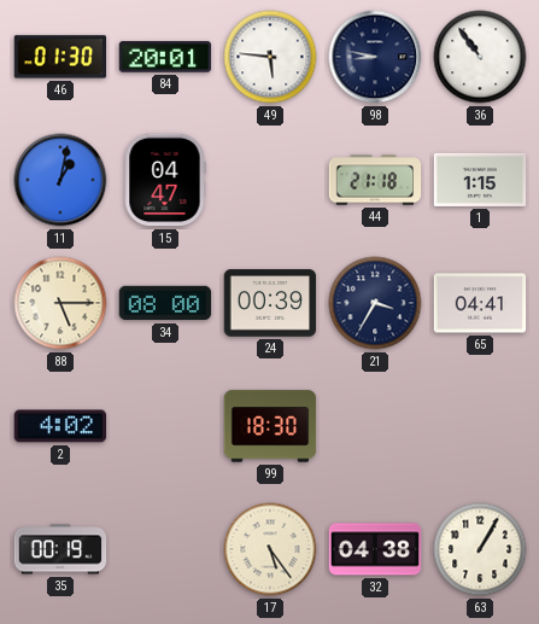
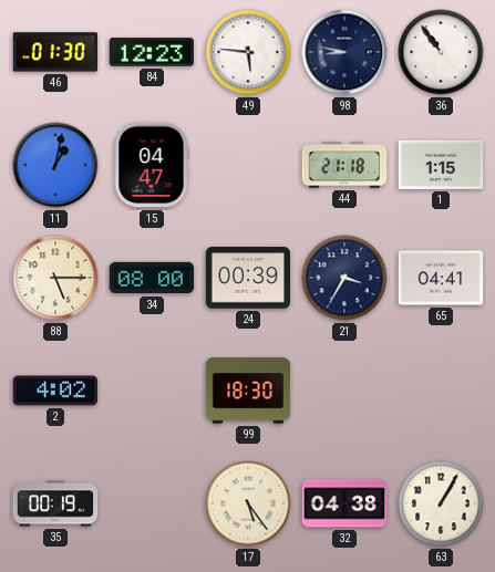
84: 20:01 -> 12:23
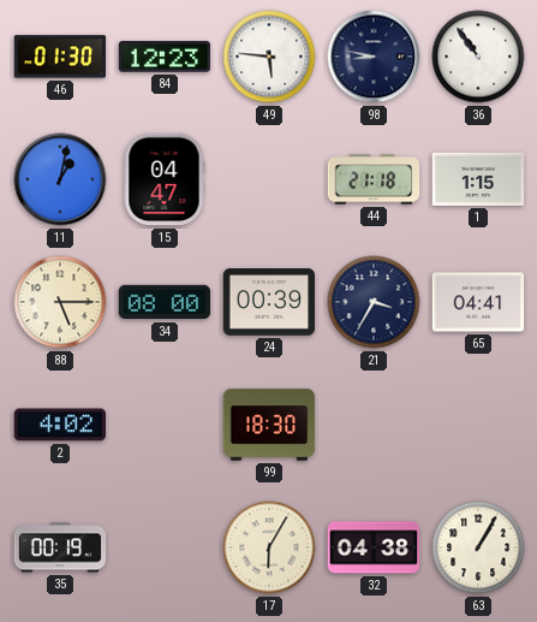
17: 5:24 -> 6:05
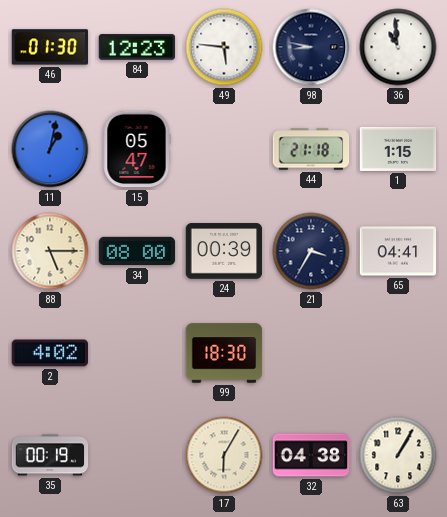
36: 10:54 -> 10:59
15: 04:47 -> 05:47
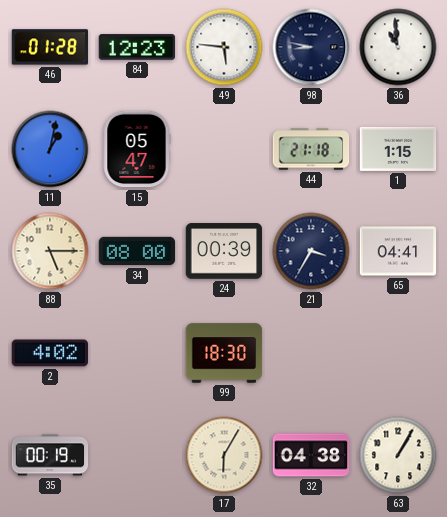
46: 01:30 -> 01:28
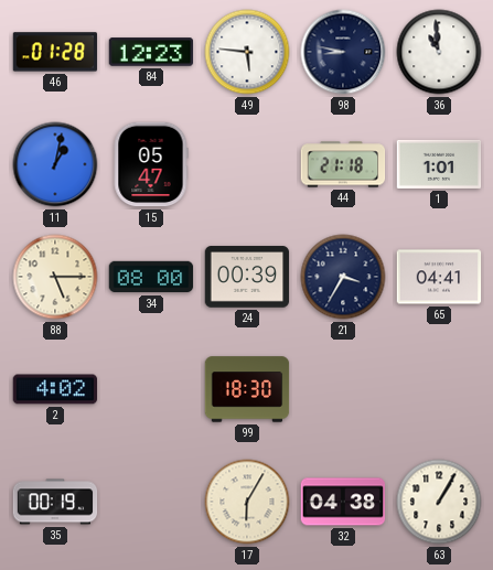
1: 1:15 -> 1:01
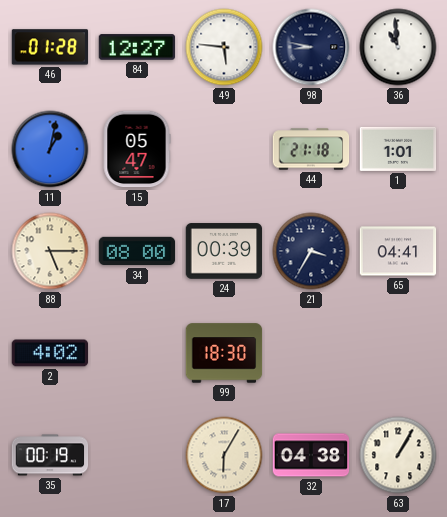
84: 12:23 -> 12:27
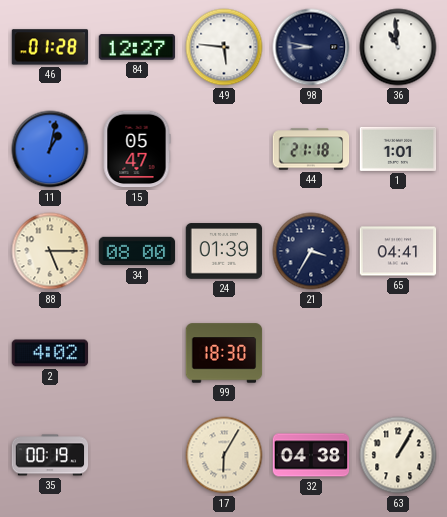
24: 00:39 -> 01:39
